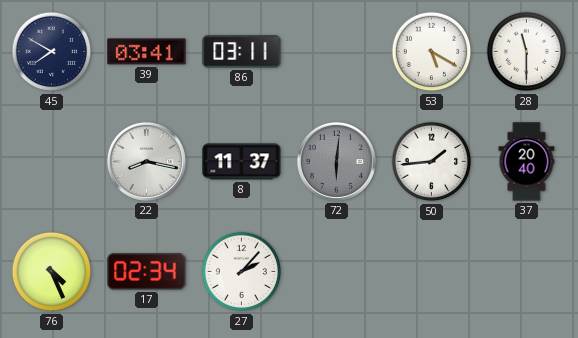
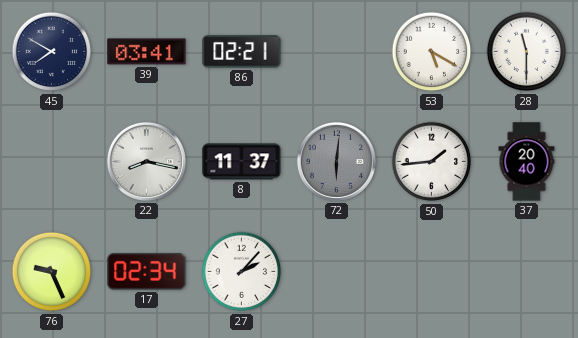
86: 03:11 -> 02:21
76: 4:26 -> 9:26
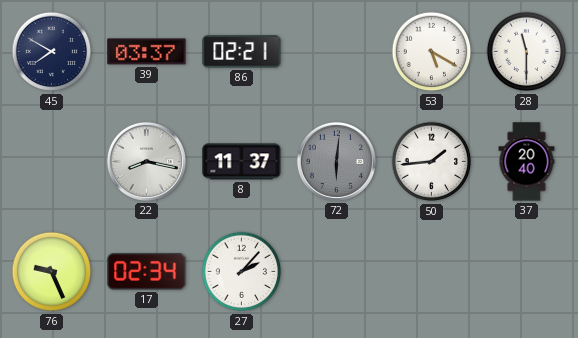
39: 03:41 -> 03:37
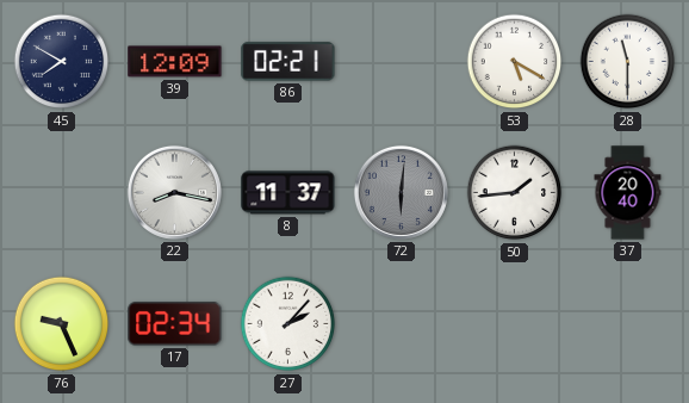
39: 03:37 -> 12:09
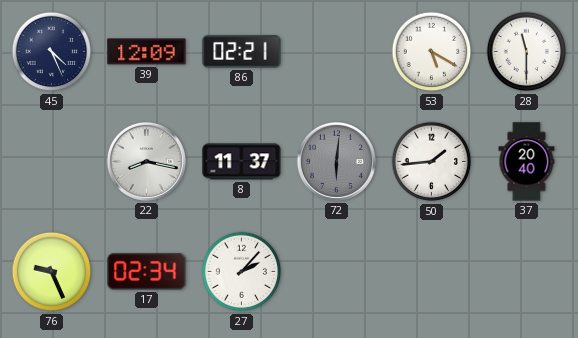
45: 7:50 -> 4:26
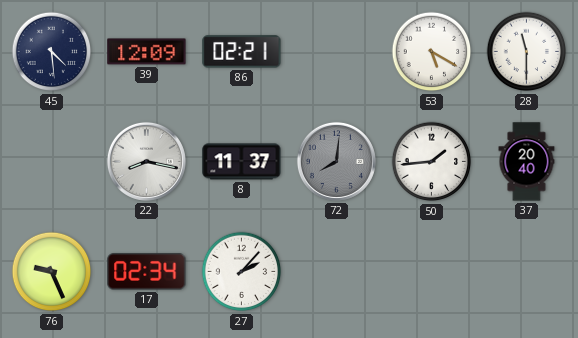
45: 4:26 -> 4:29
72: 6:01 -> 8:01
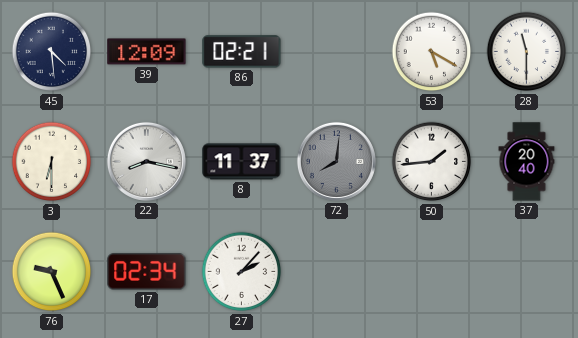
3: none -> 6:30
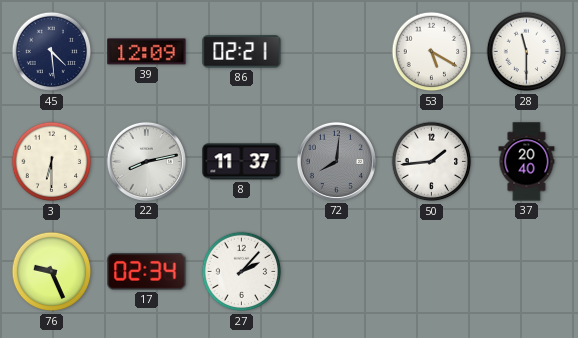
22: 8:17 -> 8:13
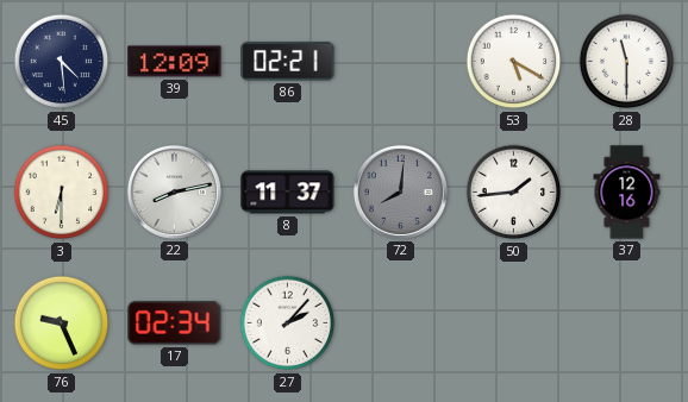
37: 20:40 -> 12:16
